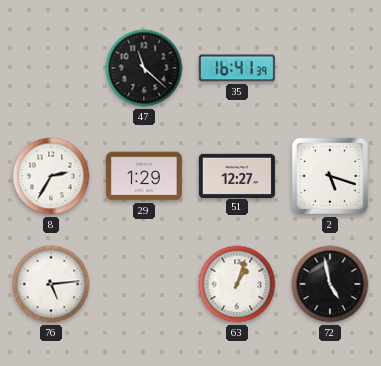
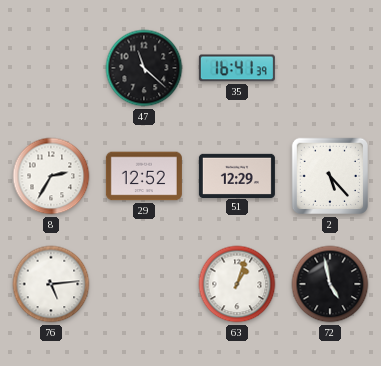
29: 1:29 -> 12:52
51: 12:27 -> 12:29
2: 5:18 -> 5:23
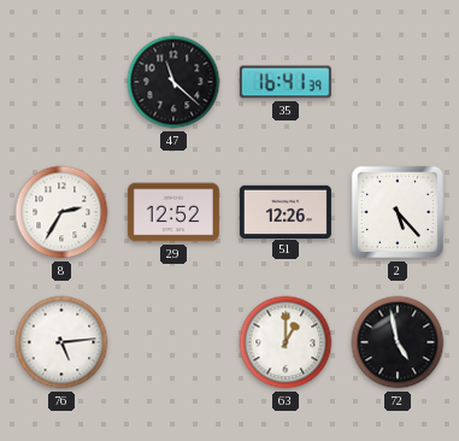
51: 12:29 -> 12:26
63: 1:03 -> 1:00
